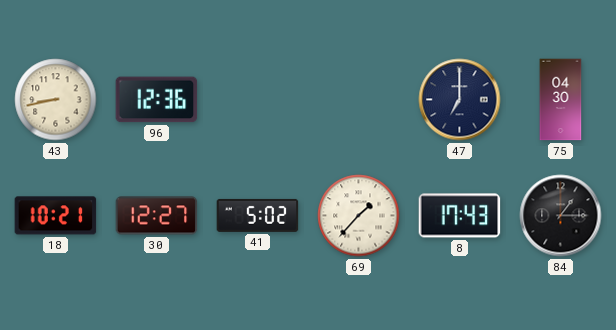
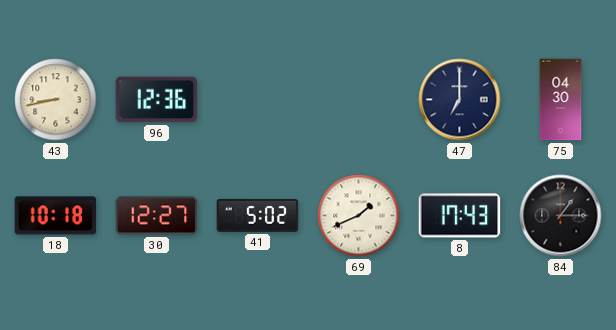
18: 10:21 -> 10:18
69: 1:37 -> 1:41
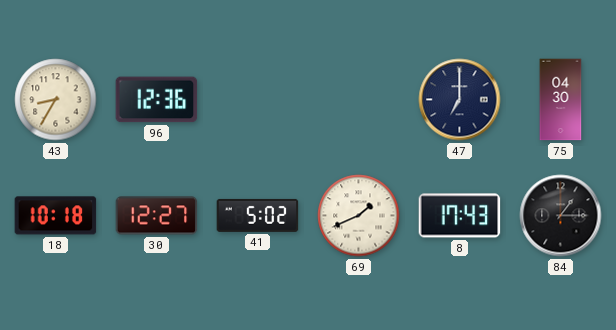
43: 8:43 -> 8:35
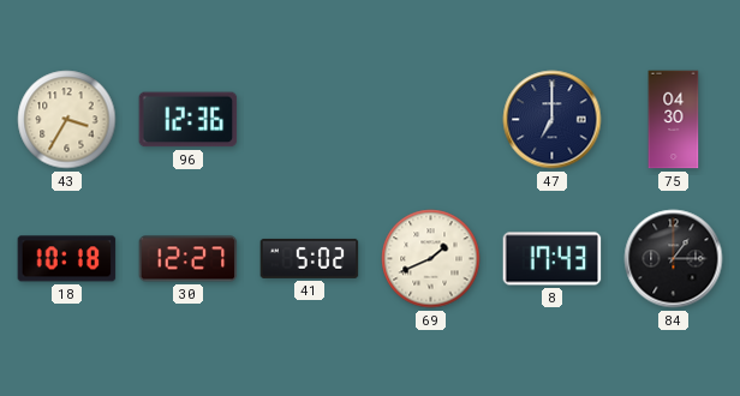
43: 8:35 -> 3:35
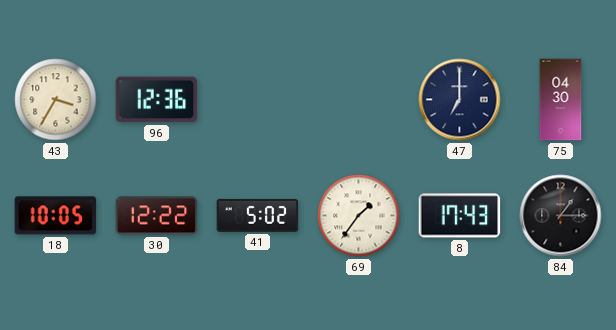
18: 10:18 -> 10:05
30: 12:27 -> 12:22
69: 1:41 -> 1:36
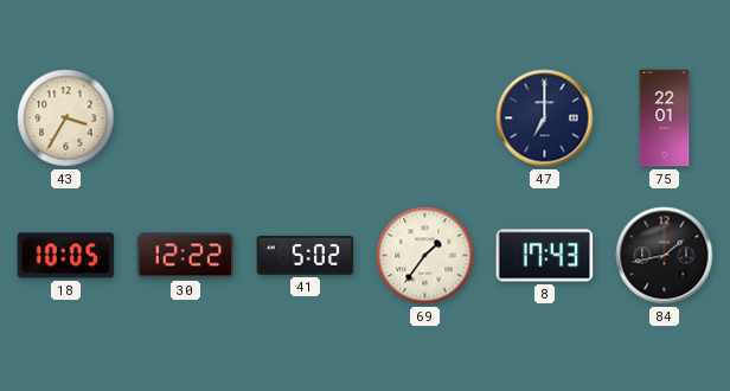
96: 12:36 -> none
75: 04:30 -> 22:01
84: 1:15 -> 1:43
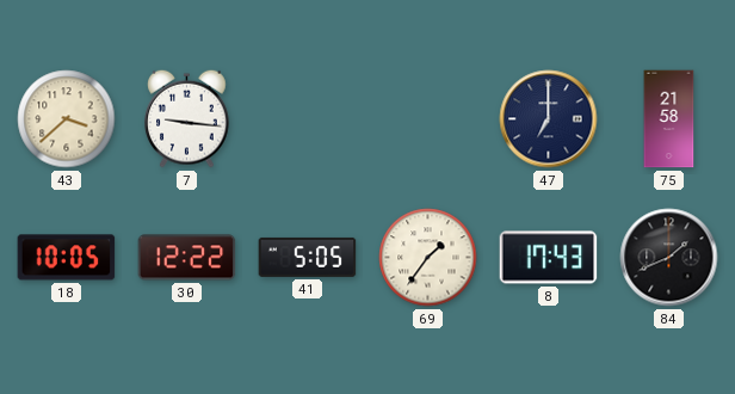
43: 3:35 -> 3:38
7: none -> 9:16
75: 22:01 -> 21:58
41: 5:02 -> 5:05
84: 1:43 -> 1:41
